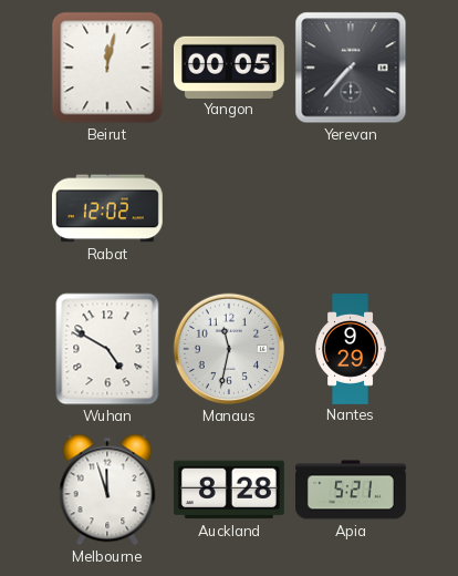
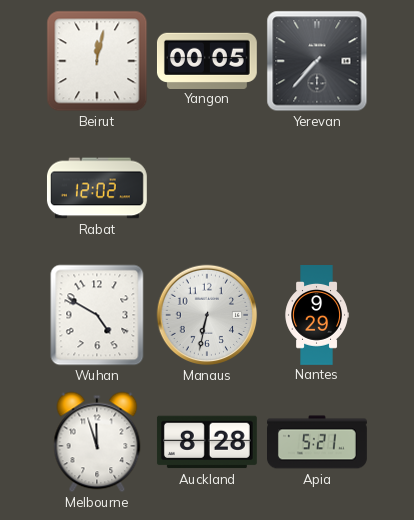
Manaus: 11:32 -> 6:32
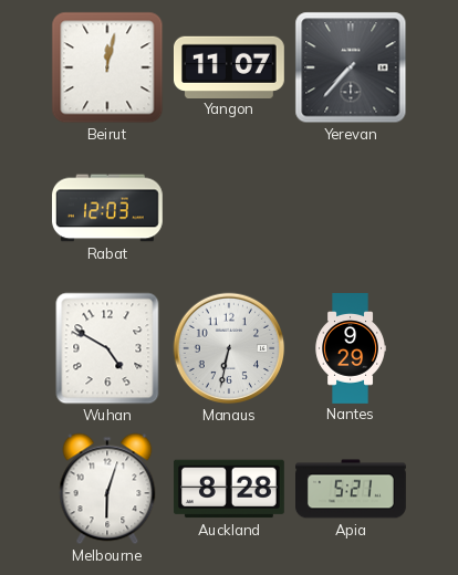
Yangon: 00:05 -> 11:07
Rabat: 12:02 -> 12:03
Melbourne: 11:57 -> 6:03
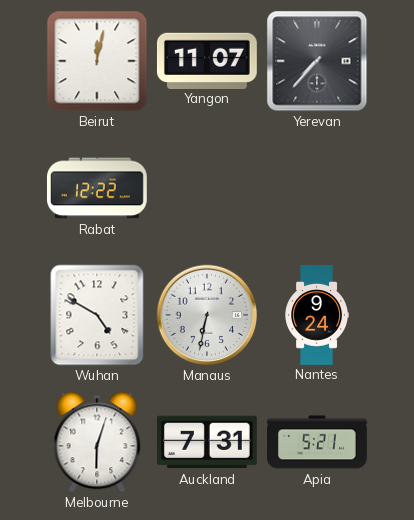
Rabat: 12:03 -> 12:22
Nantes: 9:29 -> 9:24
Auckland: 8:28 -> 7:31
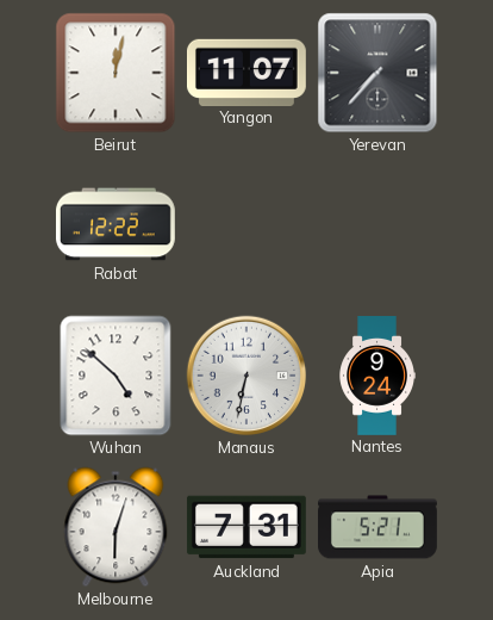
Wuhan: 4:50 -> 4:52
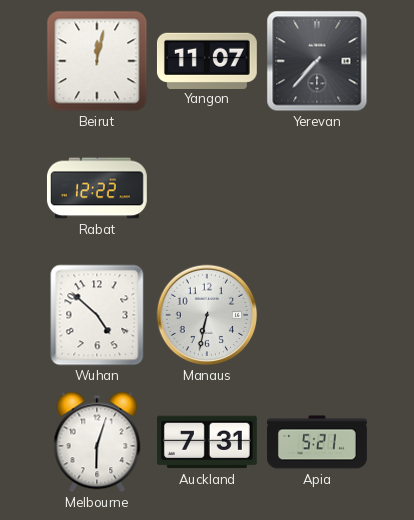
Nantes: 9:24 -> none
